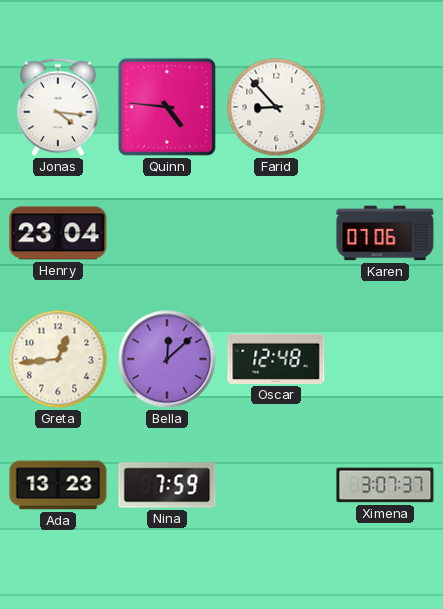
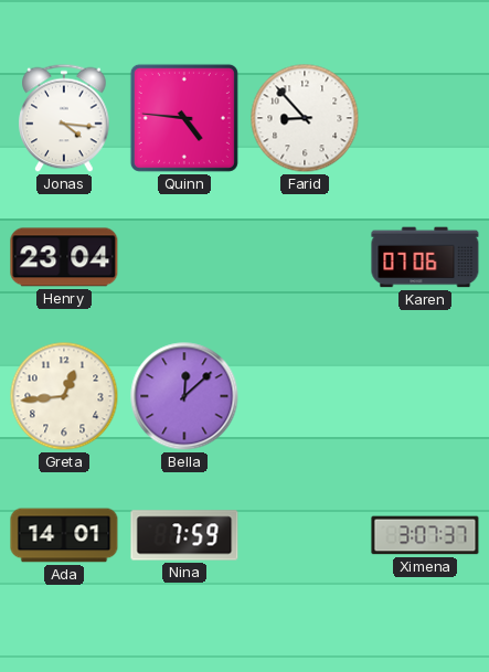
Oscar: 12:48 -> none
Ada: 13:23 -> 14:01
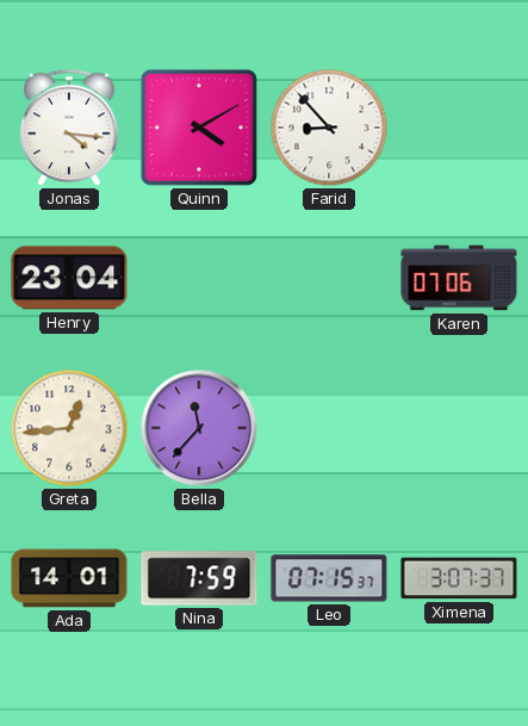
Quinn: 4:46 -> 4:10
Bella: 12:08 -> 11:37
Leo: none -> 07:15
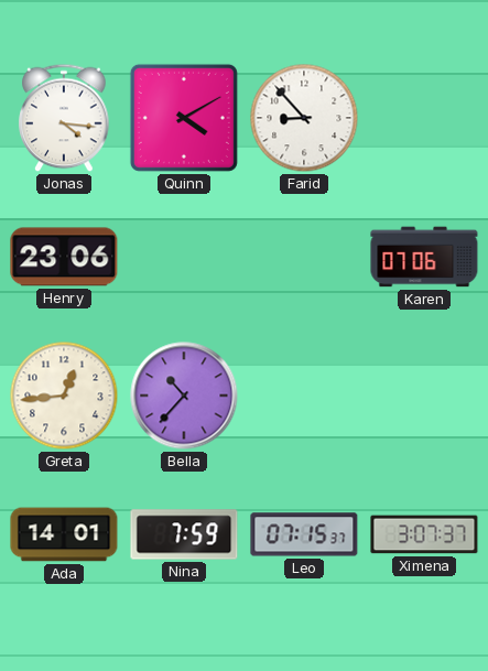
Henry: 23:04 -> 23:06
Bella: 11:37 -> 10:37
